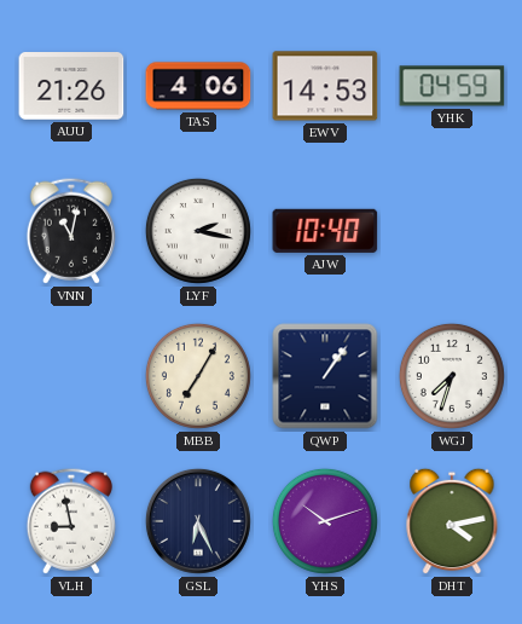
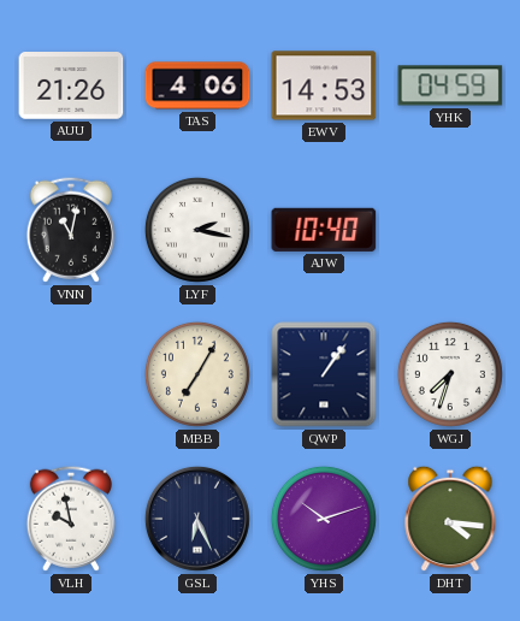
VLH: 8:58 -> 9:58
DHT: 4:13 -> 4:16
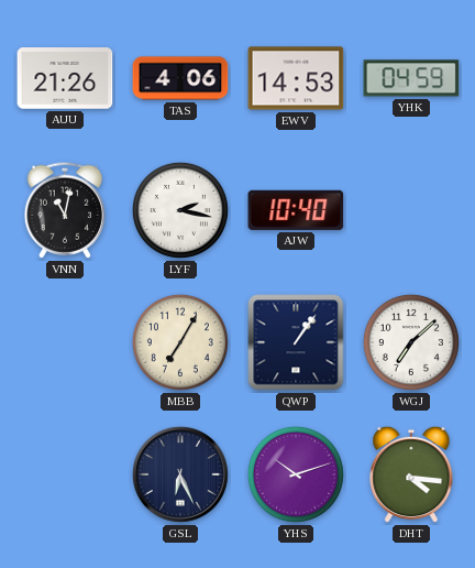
WGJ: 7:33 -> 7:08
VLH: 9:58 -> none
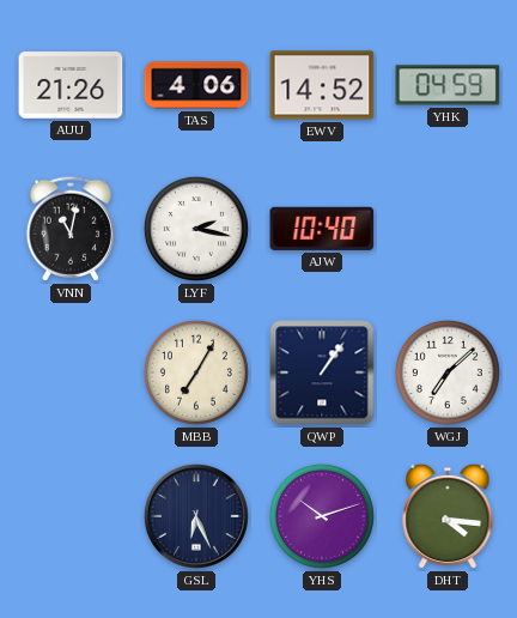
EWV: 14:53 -> 14:52
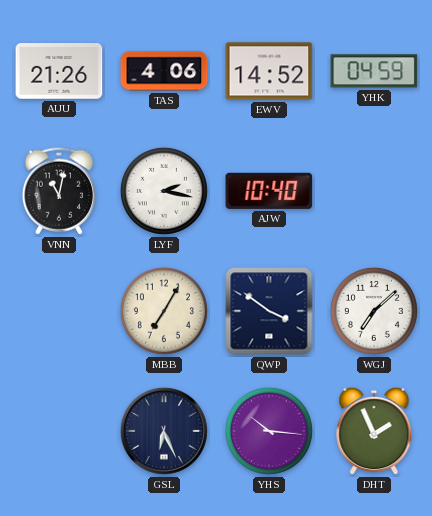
QWP: 1:06 -> 3:51
YHS: 10:12 -> 10:16
DHT: 4:16 -> 1:56
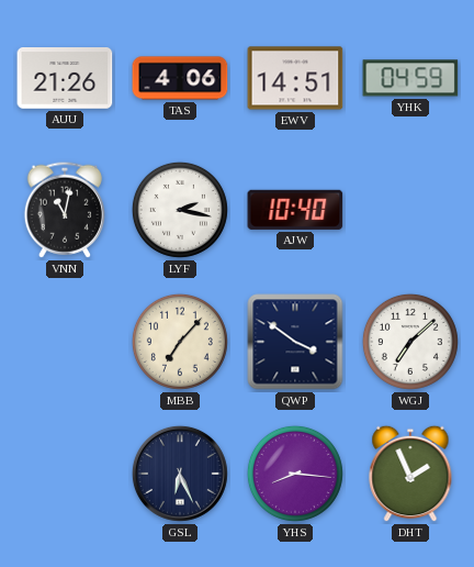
EWV: 14:52 -> 14:51
MBB: 7:05 -> 7:07
YHS: 10:16 -> 8:16
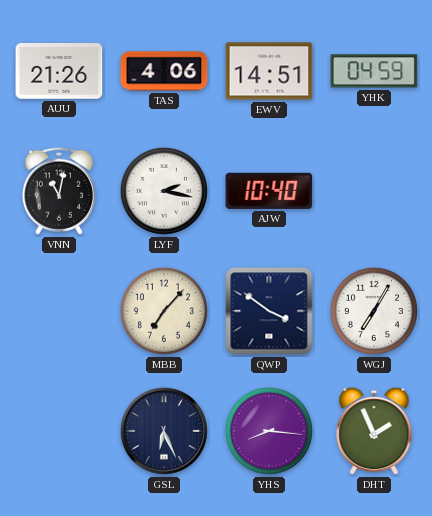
WGJ: 7:08 -> 7:05
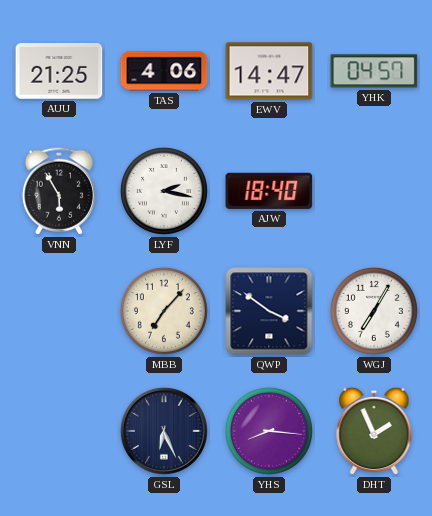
AUU: 21:26 -> 21:25
EWV: 14:51 -> 14:47
YHK: 04:59 -> 04:57
VNN: 11:02 -> 5:55
AJW: 10:40 -> 18:40
